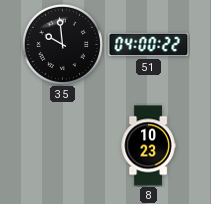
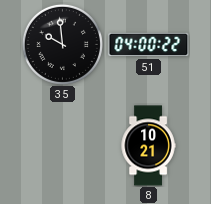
8: 10:23 -> 10:21
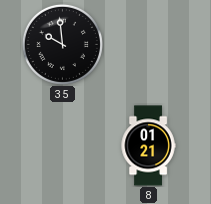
51: 04:00 -> none
8: 10:21 -> 01:21
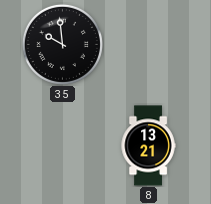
8: 01:21 -> 13:21
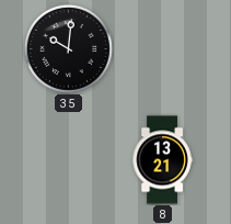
35: 9:59 -> 10:01
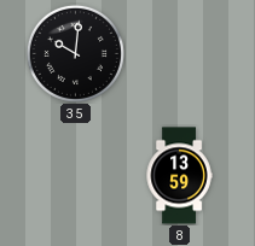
8: 13:21 -> 13:59
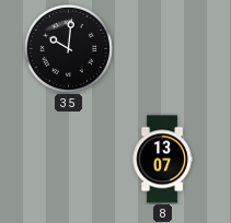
8: 13:59 -> 13:07
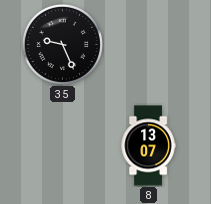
35: 10:01 -> 9:26
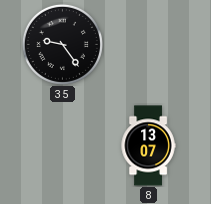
35: 9:26 -> 9:24
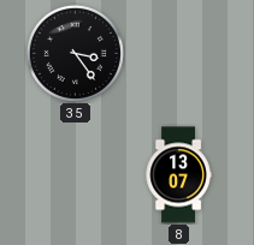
35: 9:24 -> 3:24
